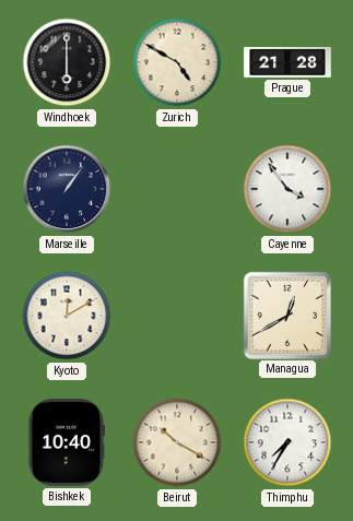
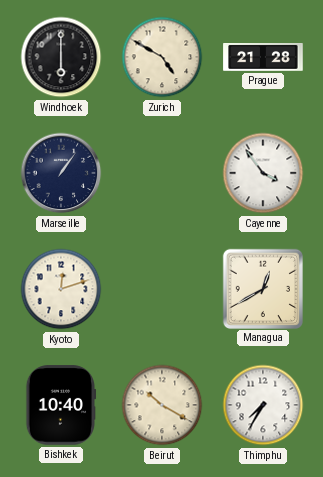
Kyoto: 12:10 -> 12:12
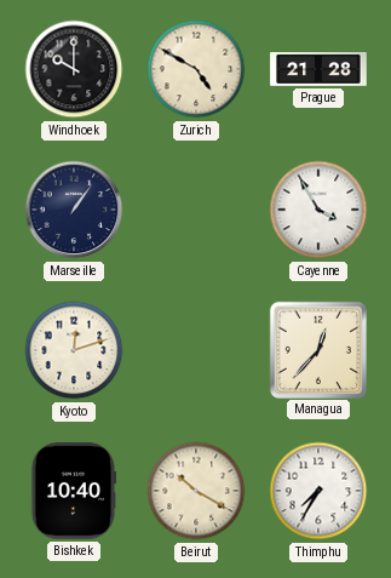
Windhoek: 6:00 -> 10:00
Cayenne: 3:54 -> 3:55
Managua: 12:40 -> 12:37
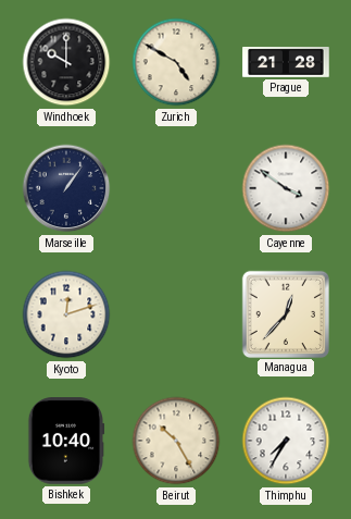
Cayenne: 3:55 -> 3:51
Beirut: 10:20 -> 10:25
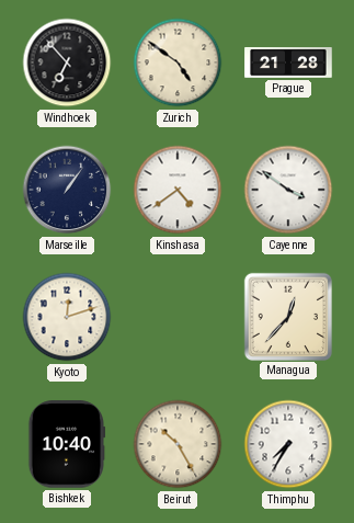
Windhoek: 10:00 -> 6:53
Zurich: 4:50 -> 4:51
Kinshasa: none -> 4:39
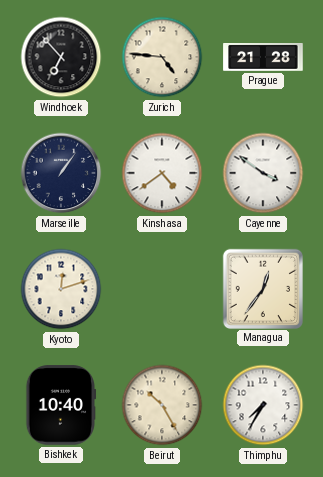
Zurich: 4:51 -> 4:46
Managua: 12:37 -> 12:36
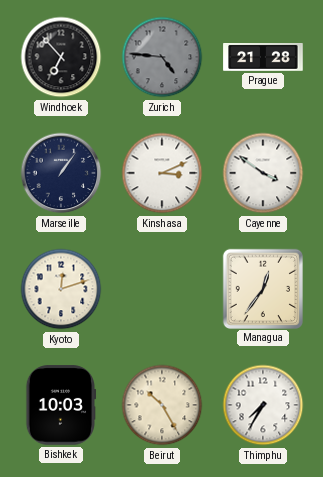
Zurich dial: cream -> grey
Kinshasa: 4:39 -> 3:11
Bishkek: 10:40 -> 10:03
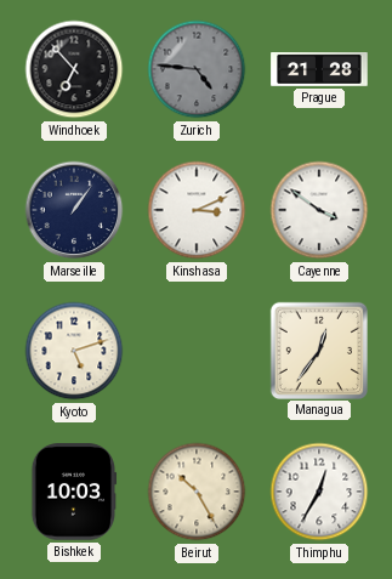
Kyoto: 12:12 -> 5:12
Thimphu: 7:35 -> 12:35
